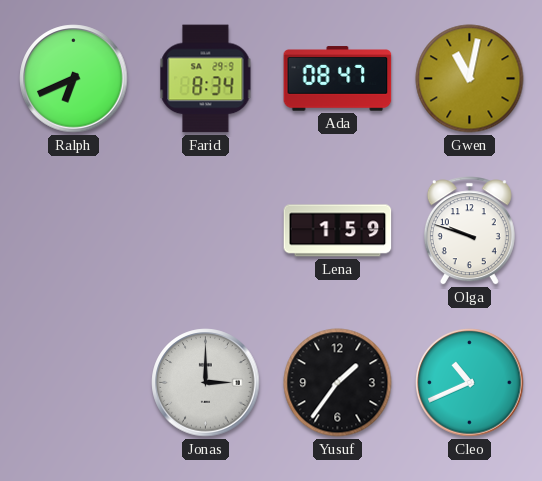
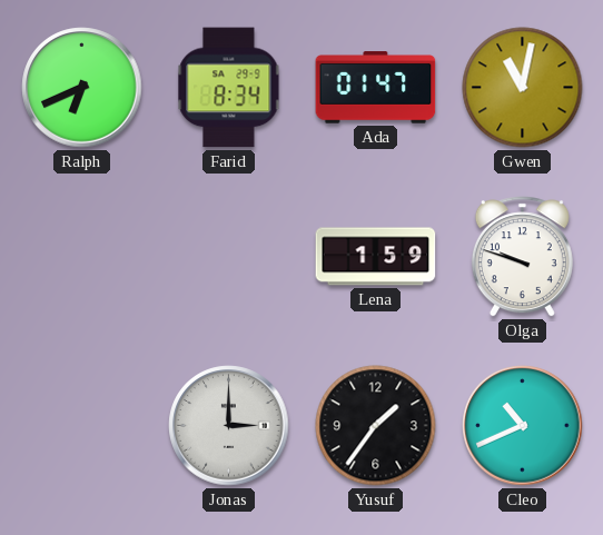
Ada: 08:47 -> 01:47
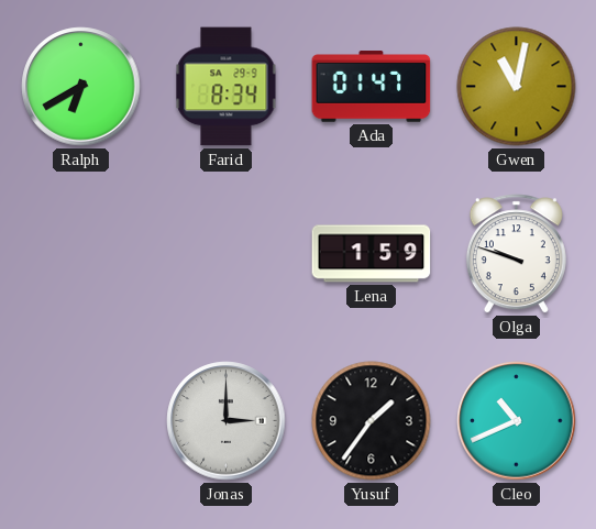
Ralph: 6:41 -> 6:40
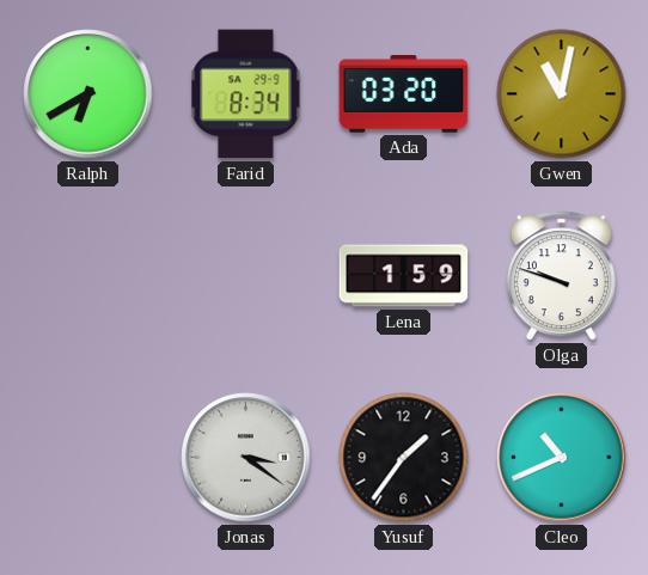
Ada: 01:47 -> 03:20
Jonas: 3:00 -> 3:21
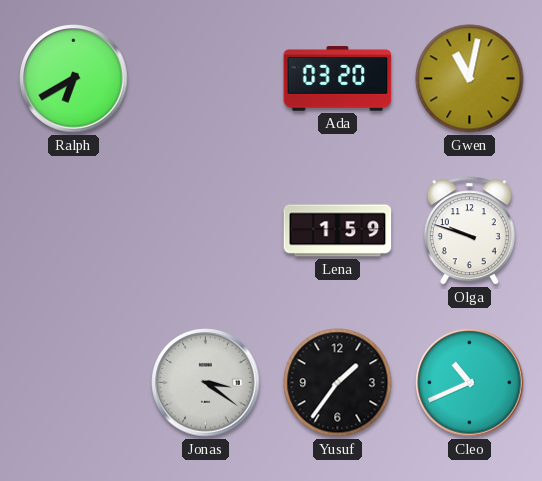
Farid: 8:34 -> none
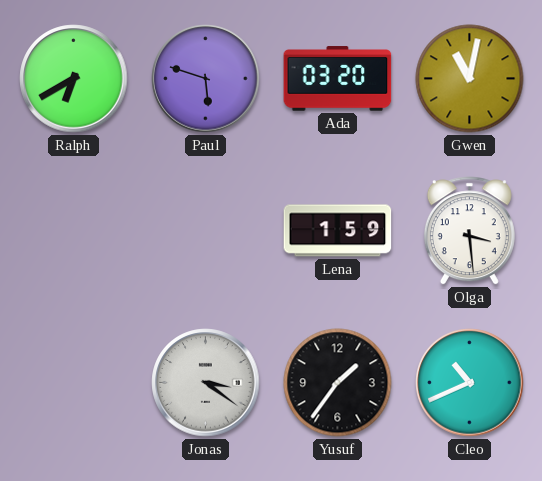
Paul: none -> 5:48
Olga: 9:48 -> 3:29
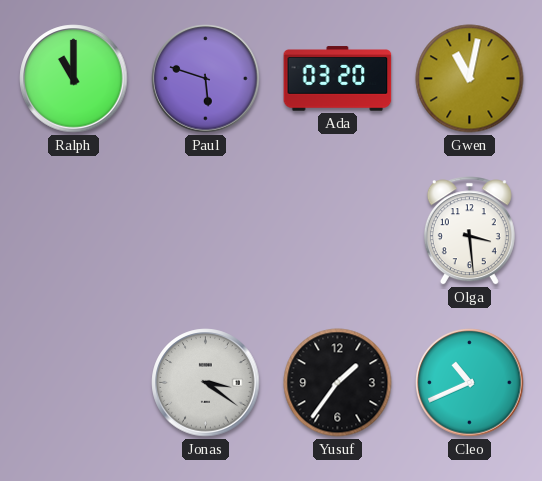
Ralph: 6:40 -> 11:00
Lena: 1:59 -> none
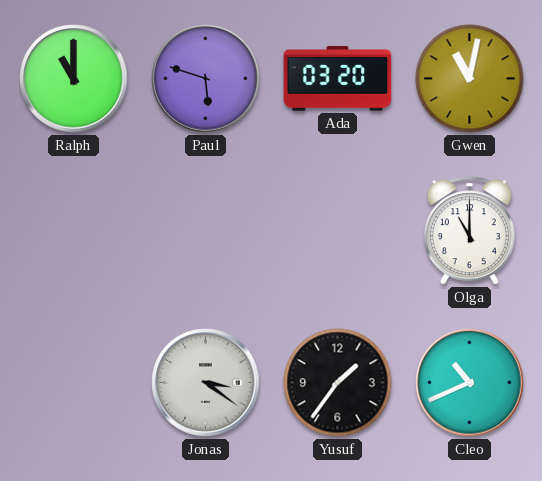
Olga: 3:29 -> 11:00
